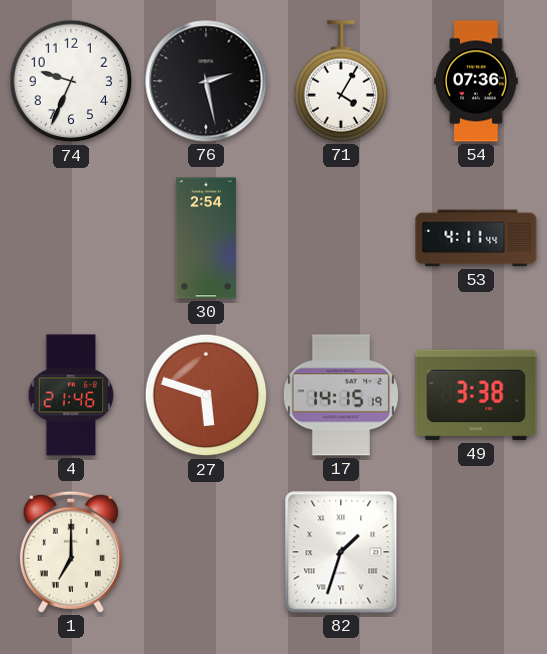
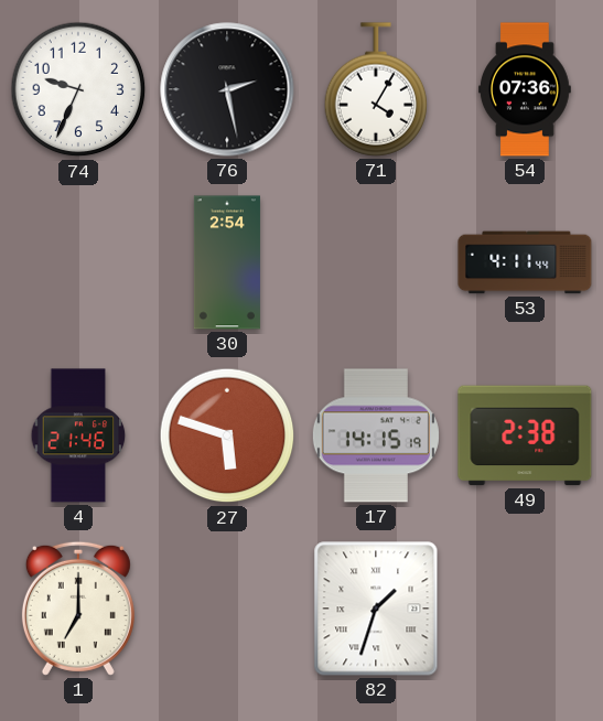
49: 3:38 -> 2:38
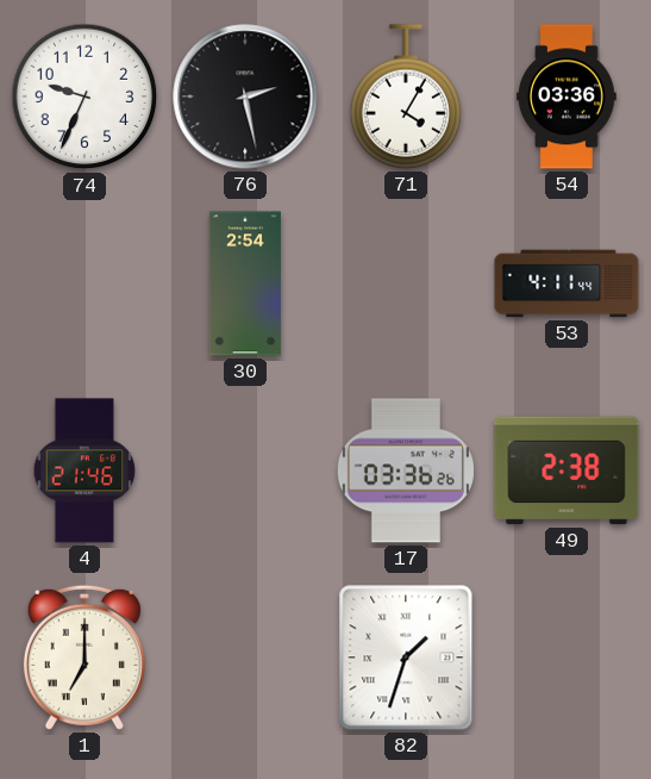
54: 07:36 -> 03:36
27: 5:48 -> none
17: 14:15 -> 03:36
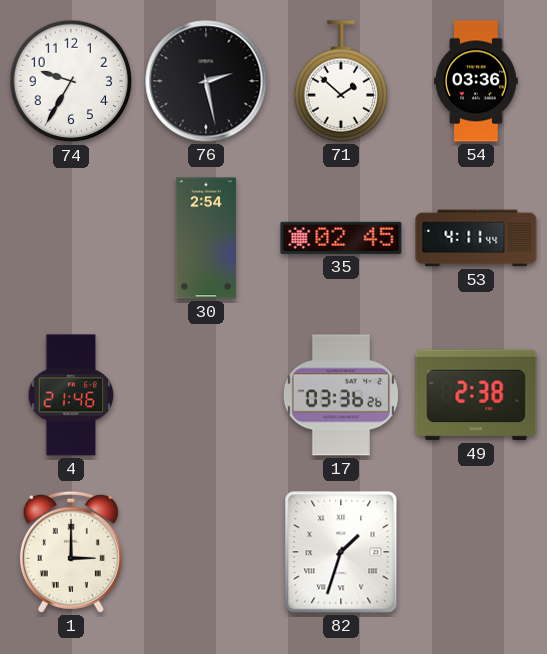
74: 9:34 -> 9:35
71: 4:05 -> 1:52
35: none -> 02:45
1: 7:00 -> 3:00
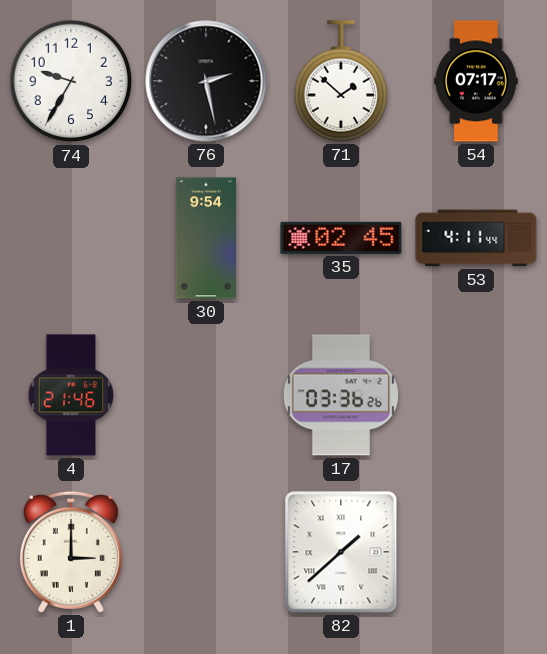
54: 03:36 -> 07:17
30: 2:54 -> 9:54
49: 2:38 -> none
82: 1:33 -> 1:38
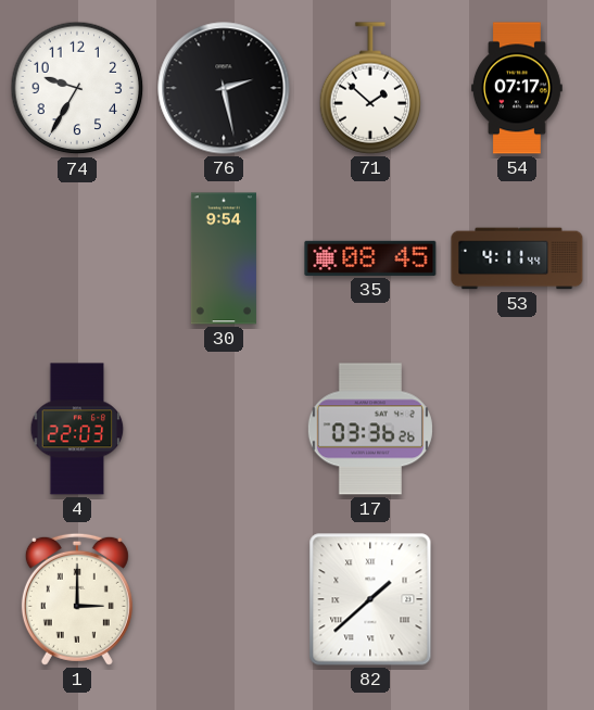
35: 02:45 -> 08:45
4: 21:46 -> 22:03
